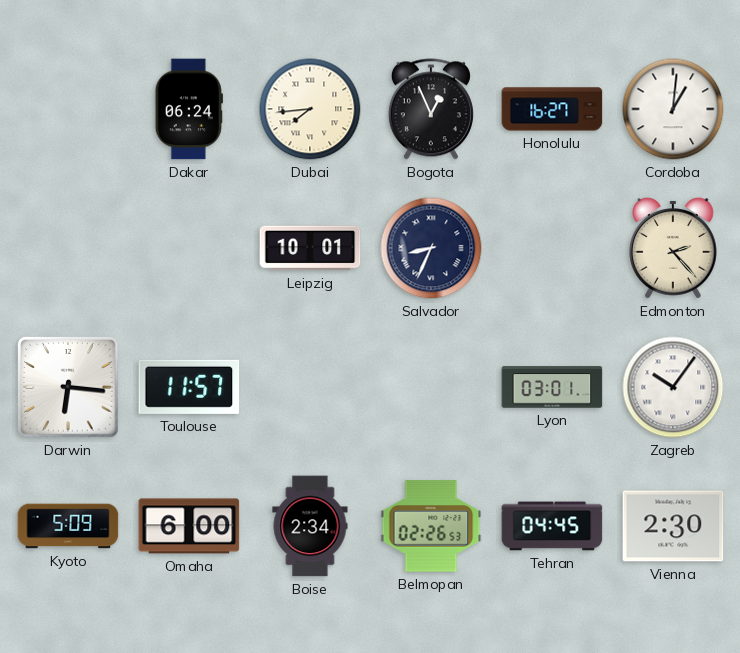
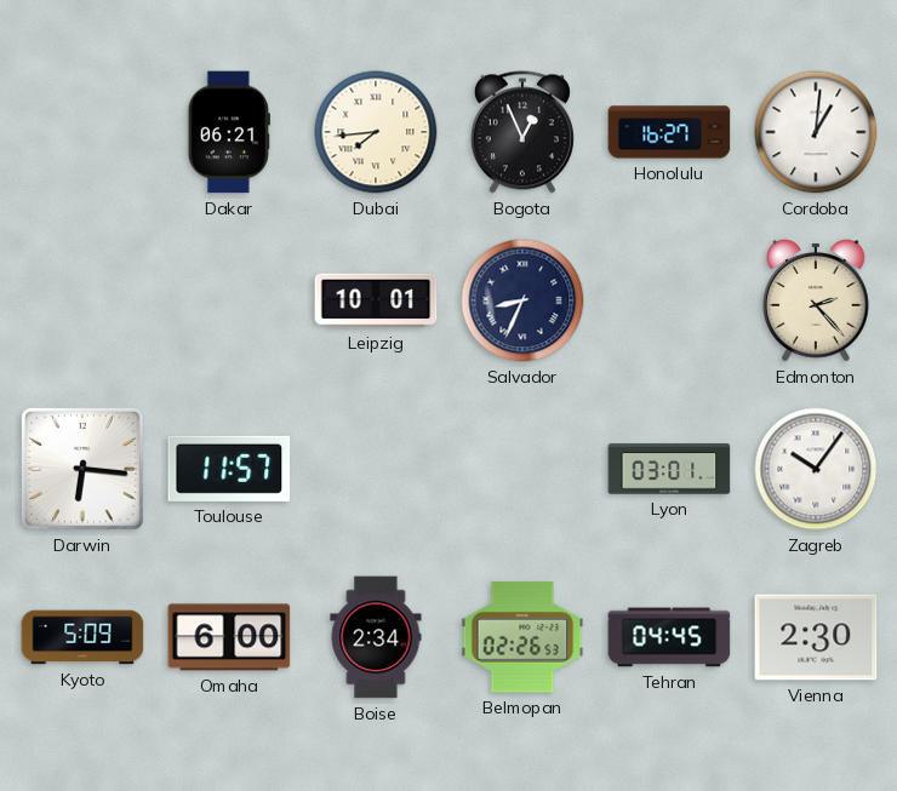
Dakar: 06:24 -> 06:21
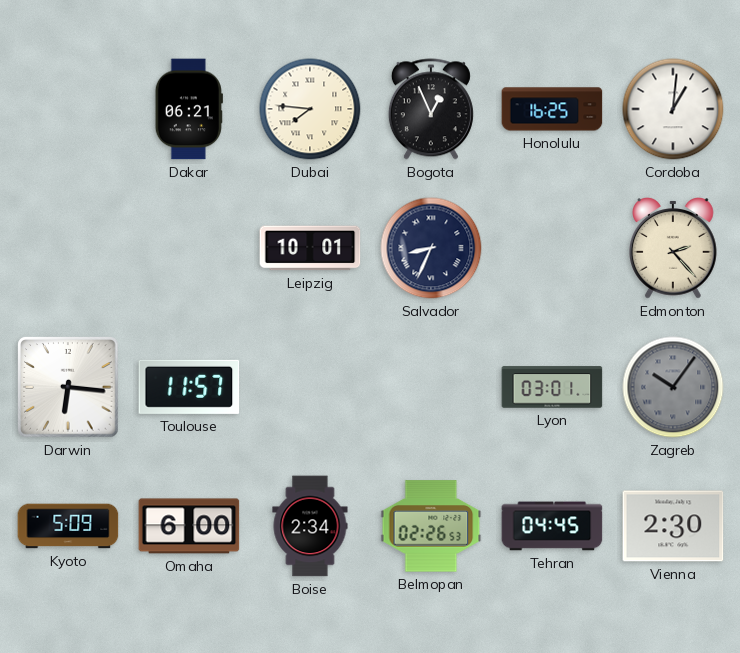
Dubai: 7:44 -> 7:46
Honolulu: 16:27 -> 16:25
Zagreb dial: white -> grey
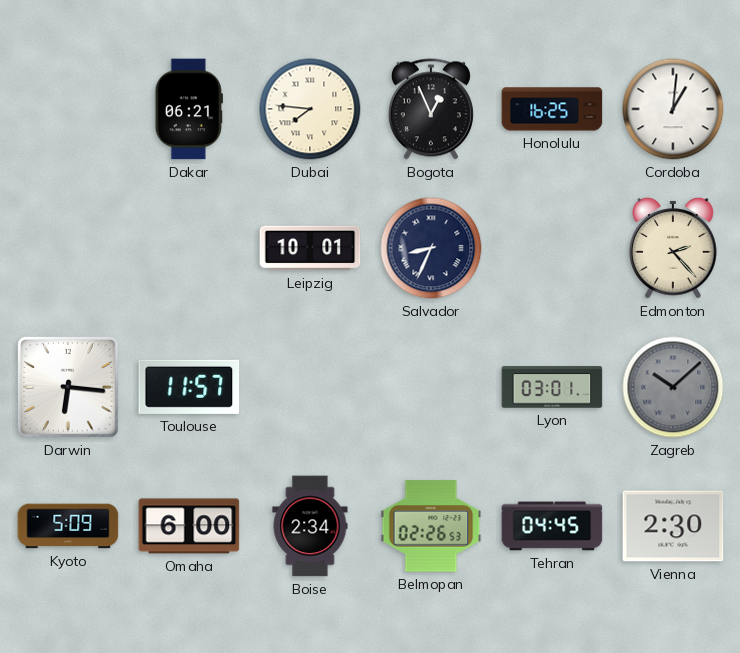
Zagreb: 10:06 -> 10:08
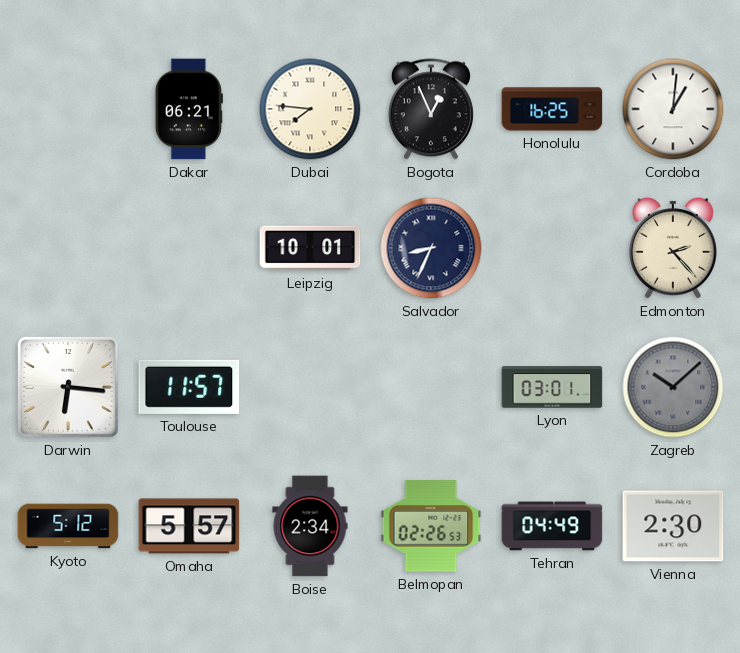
Kyoto: 5:09 -> 5:12
Omaha: 6:00 -> 5:57
Tehran: 04:45 -> 04:49
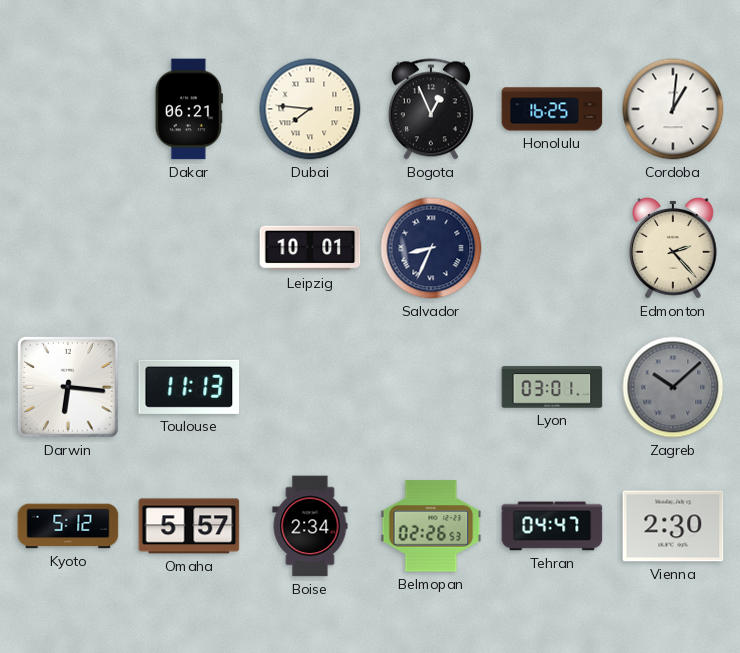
Toulouse: 11:57 -> 11:13
Tehran: 04:49 -> 04:47
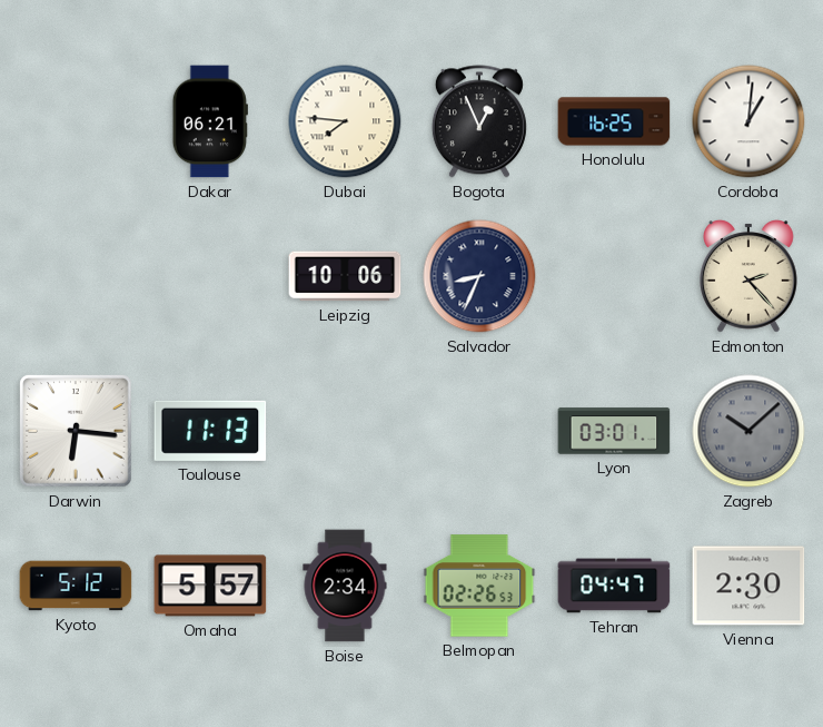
Leipzig: 10:01 -> 10:06
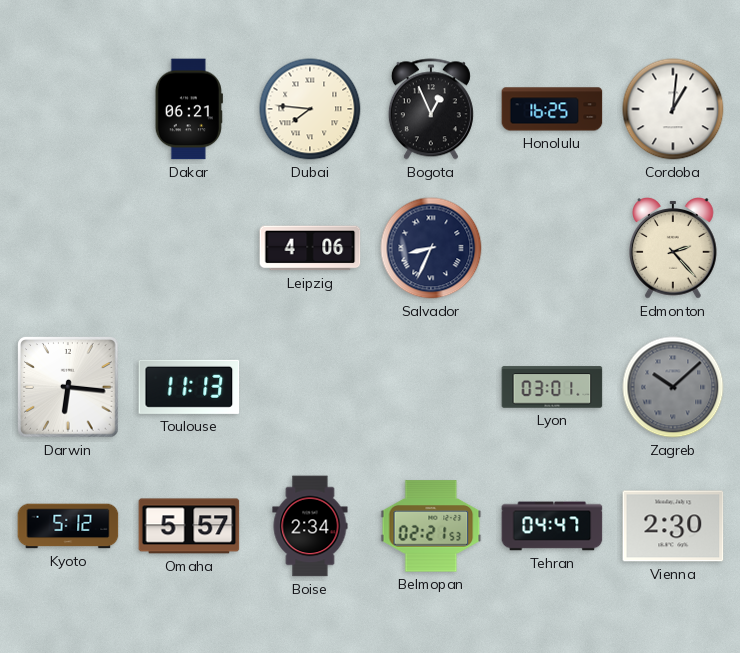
Leipzig: 10:06 -> 4:06
Belmopan: 02:26 -> 02:21
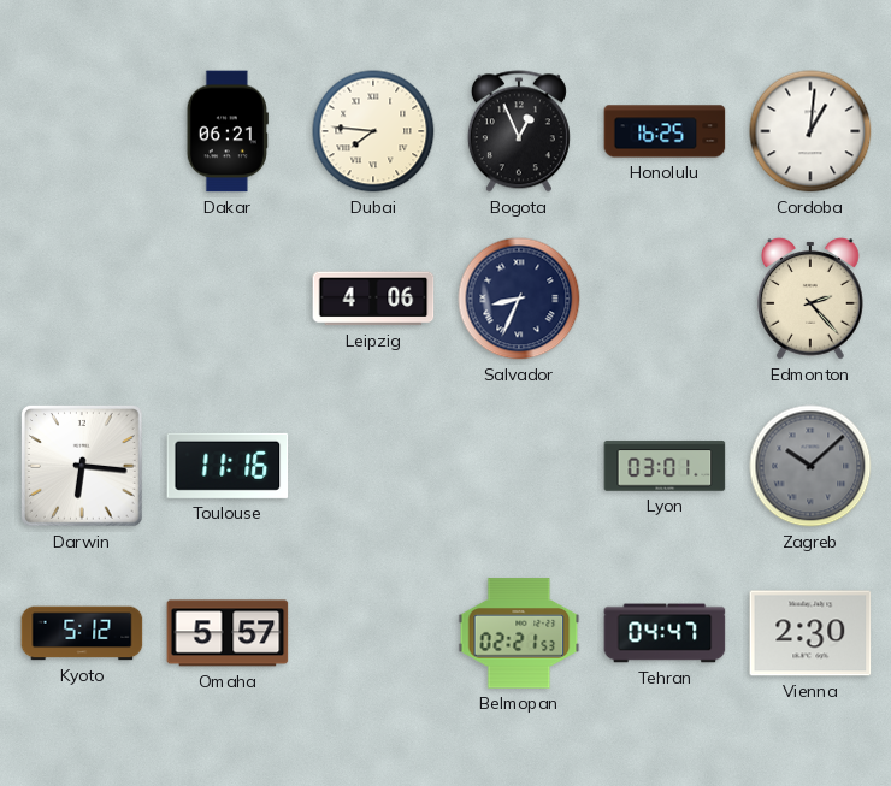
Toulouse: 11:13 -> 11:16
Boise: 2:34 -> none
